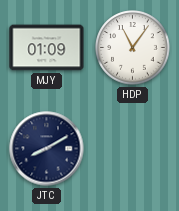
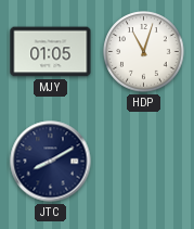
MJY: 01:09 -> 01:05
HDP: 11:06 -> 11:03
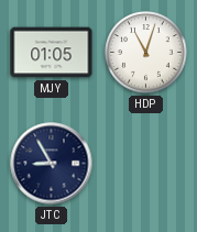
JTC: 8:10 -> 8:55
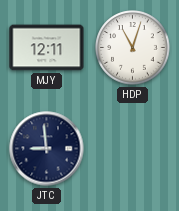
MJY: 01:05 -> 12:11
JTC: 8:55 -> 8:59
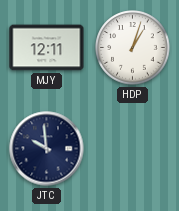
HDP: 11:03 -> 1:03
JTC: 8:59 -> 9:59
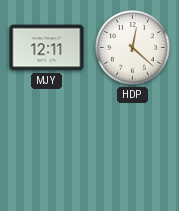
HDP: 1:03 -> 12:22
JTC: 9:59 -> none
